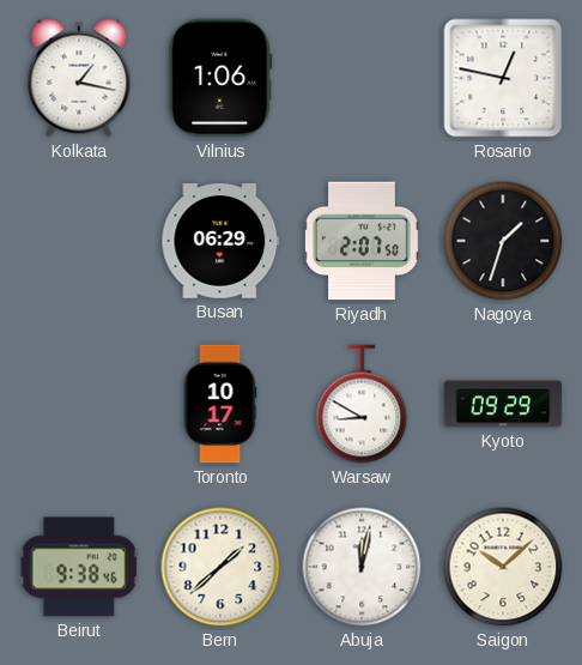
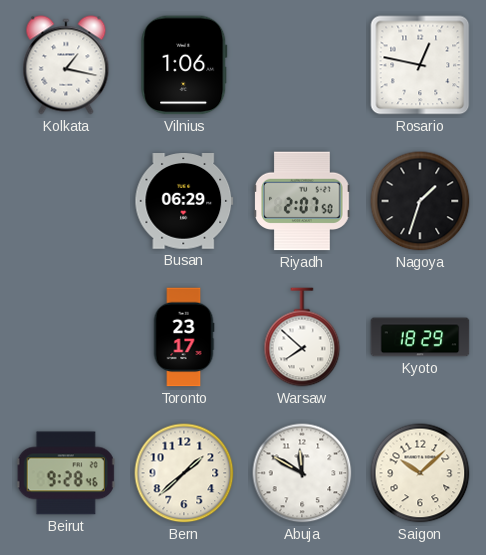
Toronto: 10:17 -> 23:17
Warsaw: 8:50 -> 7:52
Kyoto: 09:29 -> 18:29
Beirut: 9:38 -> 9:28
Abuja: 12:02 -> 11:50
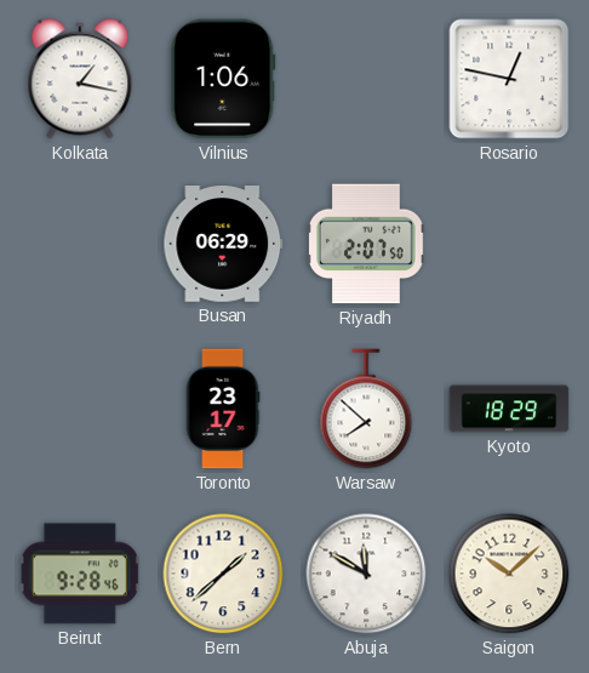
Nagoya: 1:33 -> none
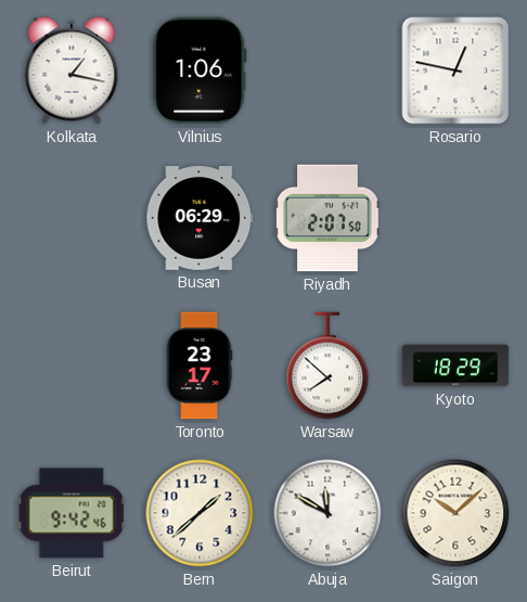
Beirut: 9:28 -> 9:42
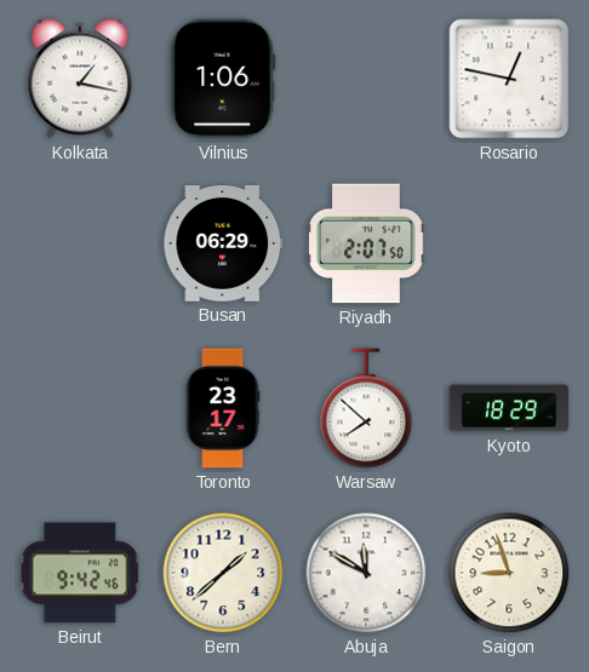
Saigon: 10:08 -> 8:57
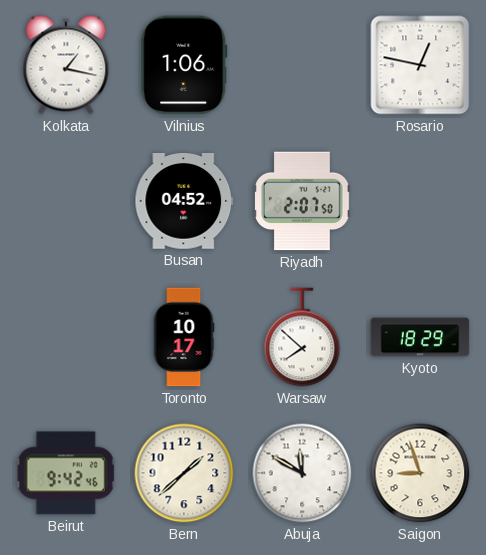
Busan: 06:29 -> 04:52
Toronto: 23:17 -> 10:17
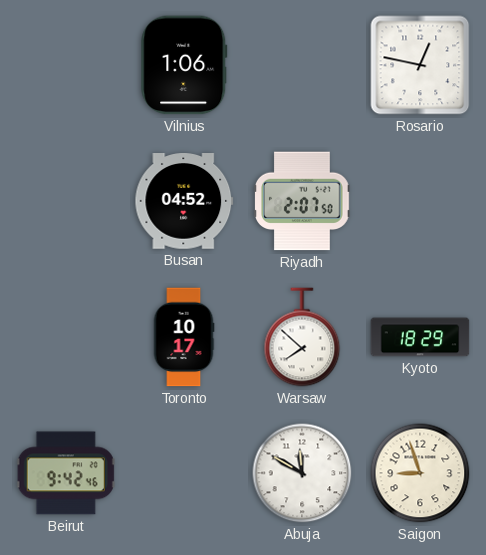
Kolkata: 1:17 -> none
Bern: 1:38 -> none
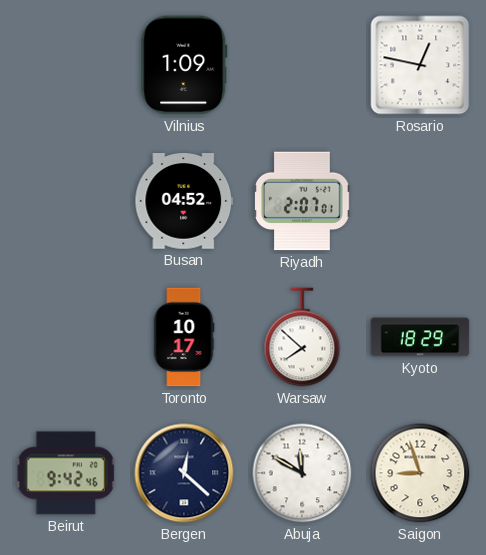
Vilnius: 1:06 -> 1:09
Riyadh: 2:07:50 -> 2:07:01
Bergen: none -> 12:22
